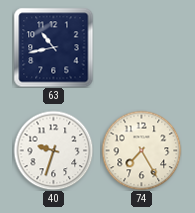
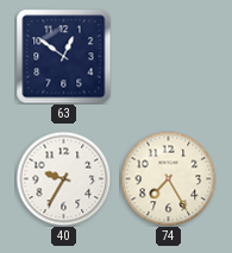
63: 10:43 -> 12:51
40: 9:33 -> 9:35
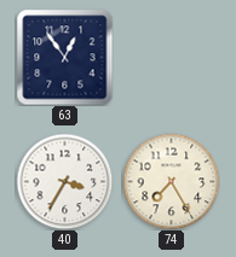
63: 12:51 -> 12:54
40: 9:35 -> 3:35
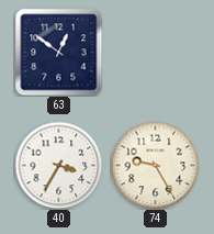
63: 12:54 -> 12:51
74: 7:25 -> 9:25
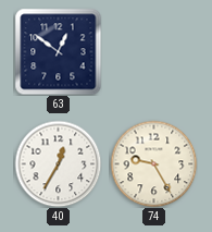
40: 3:35 -> 12:35
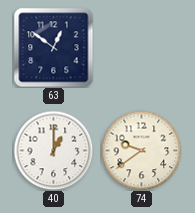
40: 12:35 -> 1:00
74: 9:25 -> 9:39
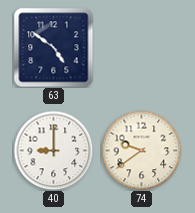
63: 12:51 -> 4:51
40: 1:00 -> 9:00
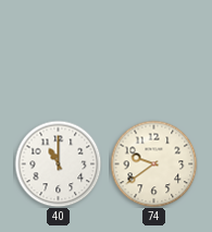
63: 4:51 -> none
40: 9:00 -> 11:00
